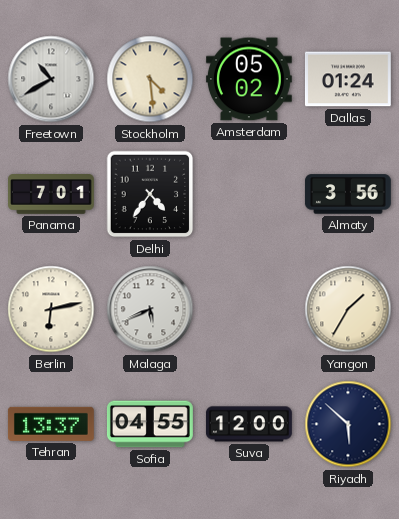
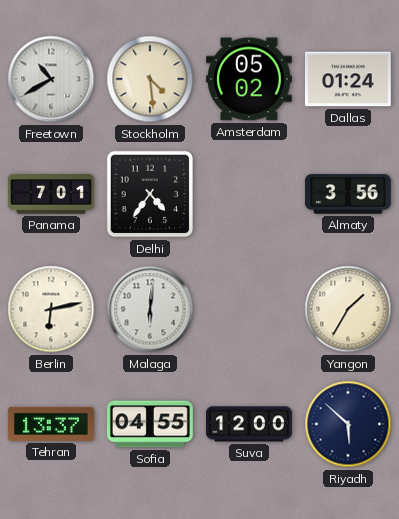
Malaga: 5:41 -> 6:01
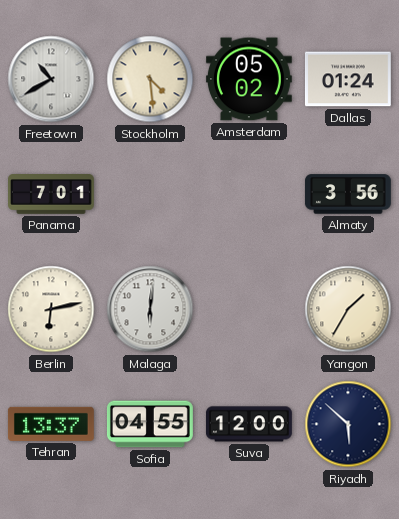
Delhi: 4:36 -> none
